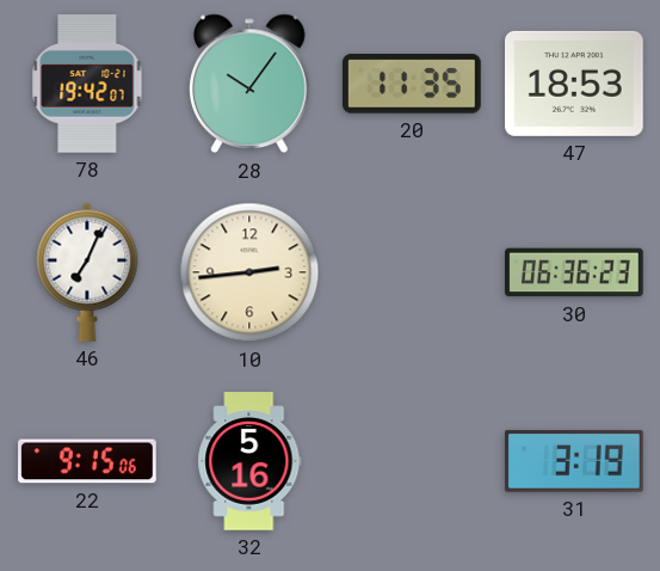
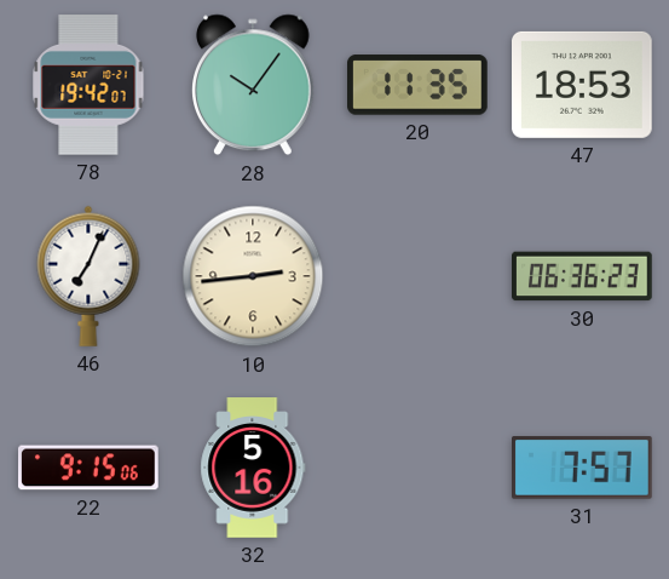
31: 3:19 -> 7:57
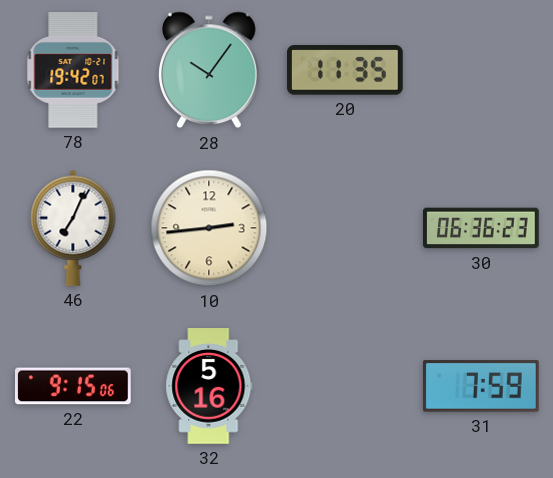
47: 18:53 -> none
31: 7:57 -> 7:59
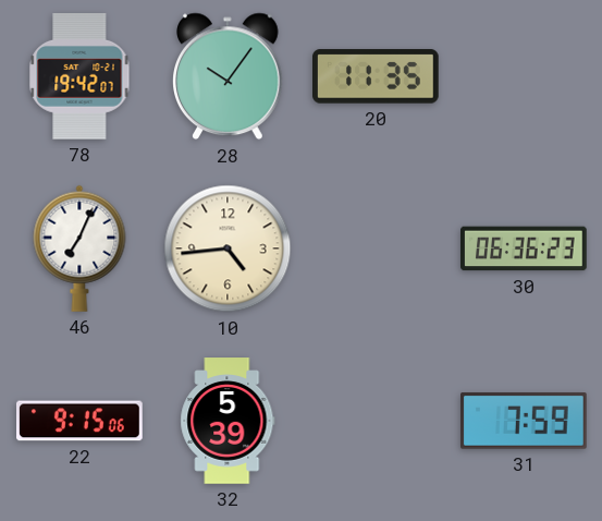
10: 2:44 -> 4:44
32: 5:16 -> 5:39
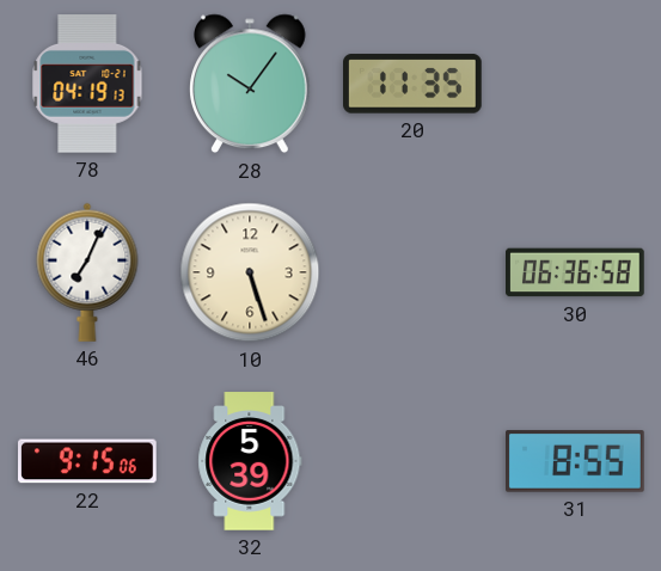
78: 19:42 -> 04:19
10: 4:44 -> 5:27
30: 06:36:23 -> 06:36:58
31: 7:59 -> 8:55
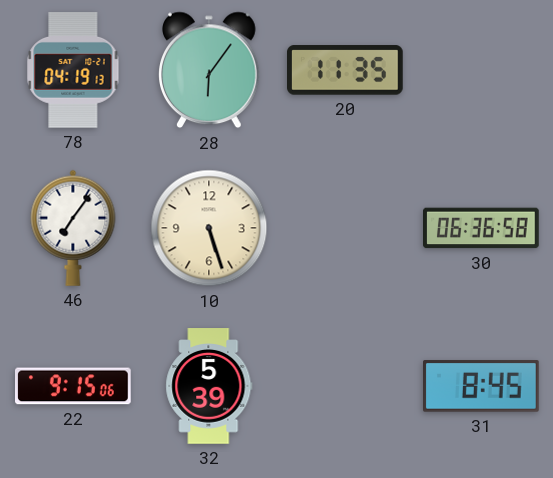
28: 10:06 -> 6:06
46: 7:04 -> 7:06
31: 8:55 -> 8:45
